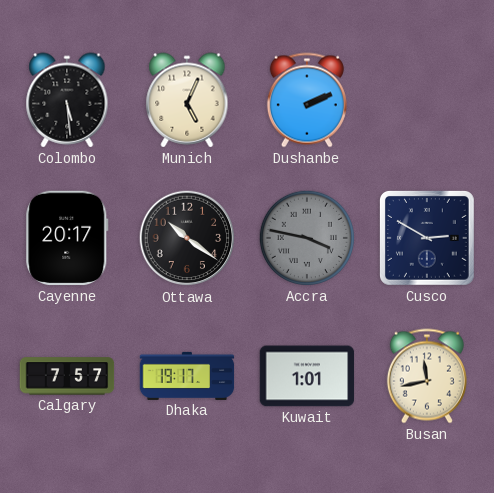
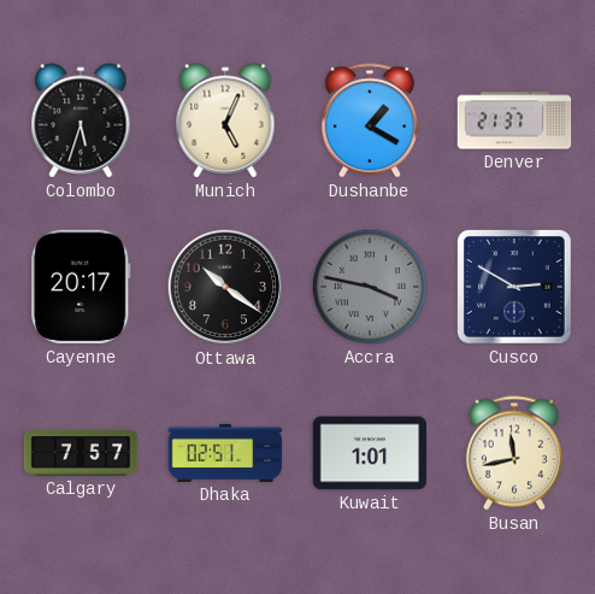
Colombo: 5:29 -> 5:33
Dushanbe: 2:11 -> 1:20
Denver: none -> 21:37
Dhaka: 19:17 -> 02:51
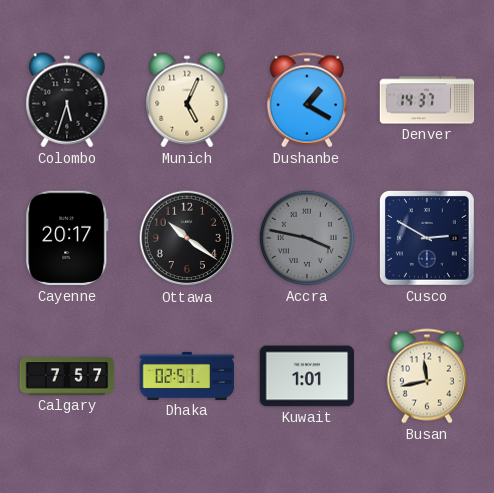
Denver: 21:37 -> 14:37
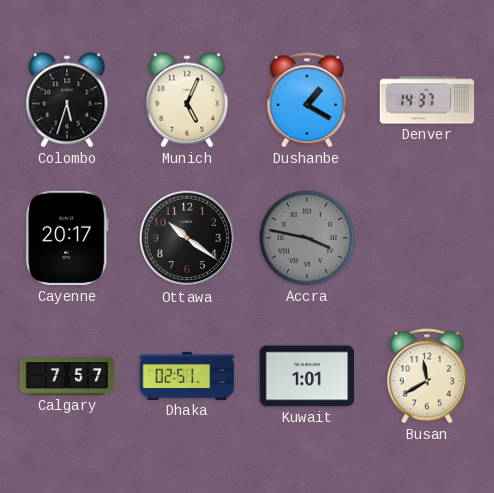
Cusco: 2:50 -> none
Busan: 11:43 -> 11:40
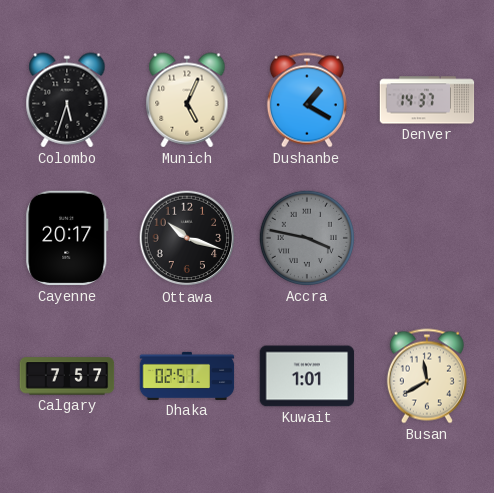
Ottawa: 10:21 -> 10:18
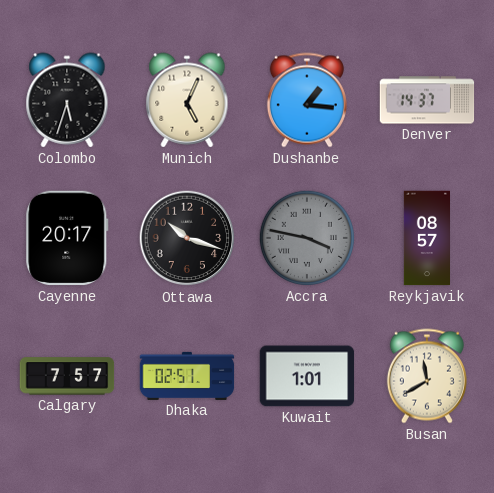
Dushanbe: 1:20 -> 1:16
Reykjavik: none -> 08:57
